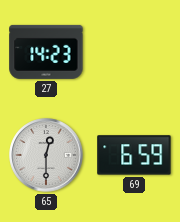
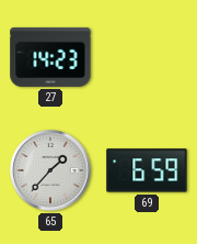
65: 12:30 -> 1:37
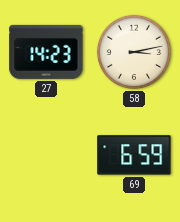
58: none -> 3:13
65: 1:37 -> none
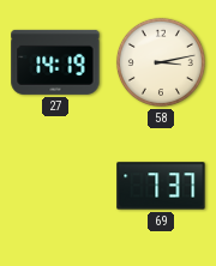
27: 14:23 -> 14:19
69: 6:59 -> 7:37
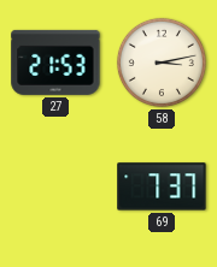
27: 14:19 -> 21:53
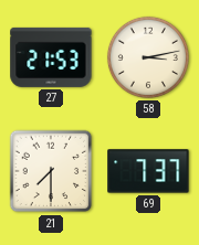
21: none -> 7:30
